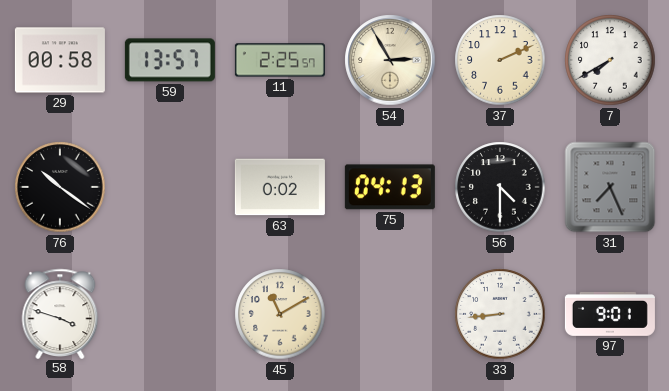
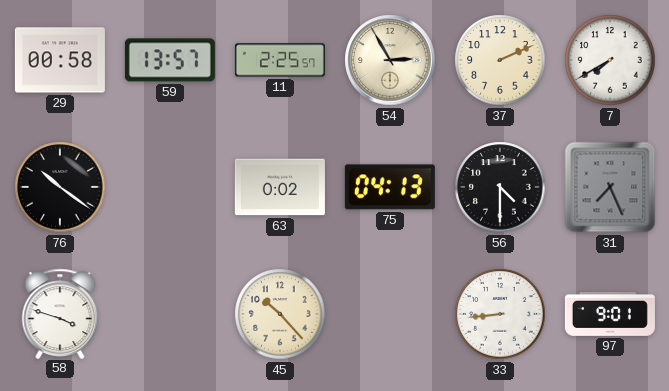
45: 11:10 -> 10:23
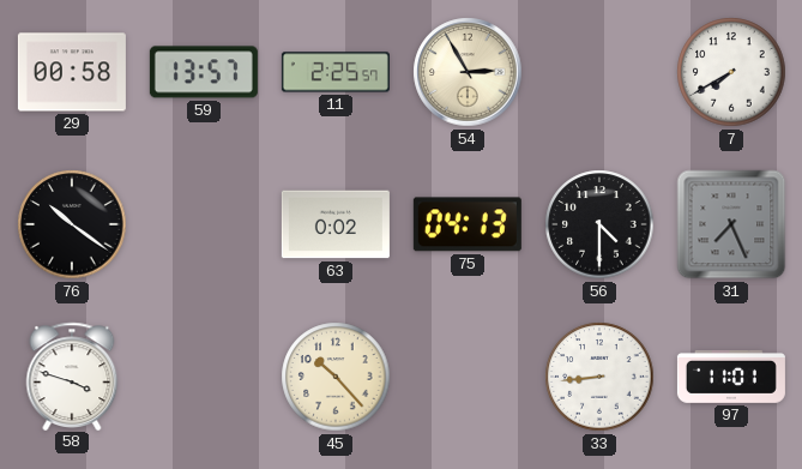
37: 2:11 -> none
97: 9:01 -> 11:01
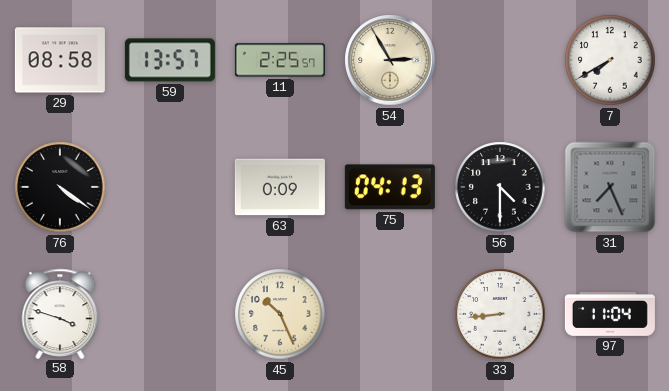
29: 00:58 -> 08:58
76: 10:21 -> 4:21
63: 0:02 -> 0:09
45: 10:23 -> 10:26
97: 11:01 -> 11:04
